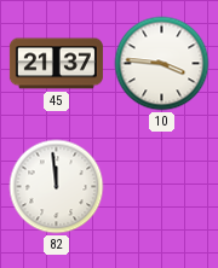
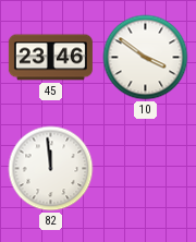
45: 21:37 -> 23:46
10: 3:46 -> 3:51
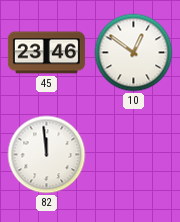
10: 3:51 -> 12:51
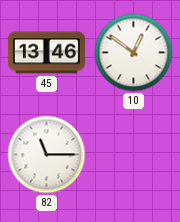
45: 23:46 -> 13:46
82: 11:59 -> 11:15
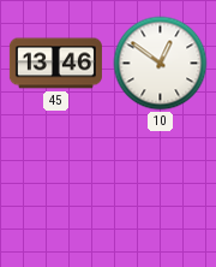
82: 11:15 -> none
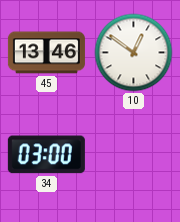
34: none -> 03:00
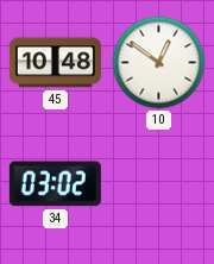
45: 13:46 -> 10:48
34: 03:00 -> 03:02
